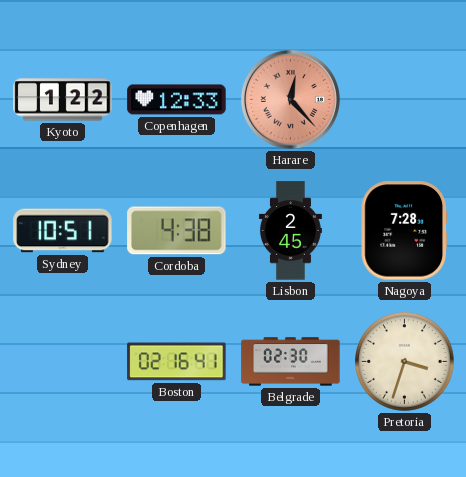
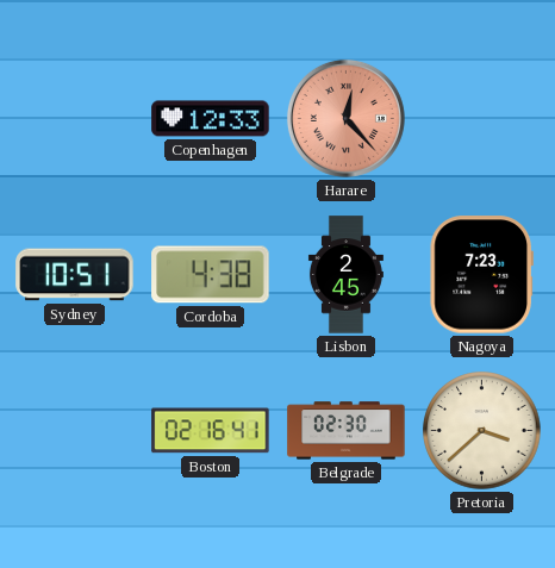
Kyoto: 1:22 -> none
Nagoya: 7:28 -> 7:23
Pretoria: 3:33 -> 3:38
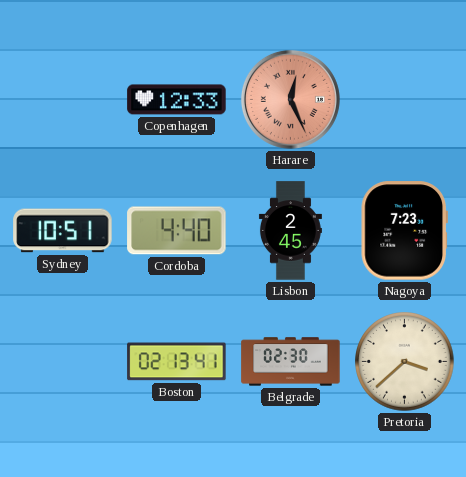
Harare: 12:23 -> 12:26
Cordoba: 4:38 -> 4:40
Boston: 02:16 -> 02:13
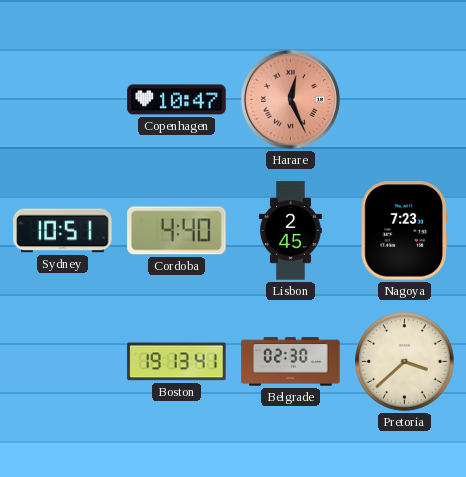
Copenhagen: 12:33 -> 10:47
Boston: 02:13 -> 19:13
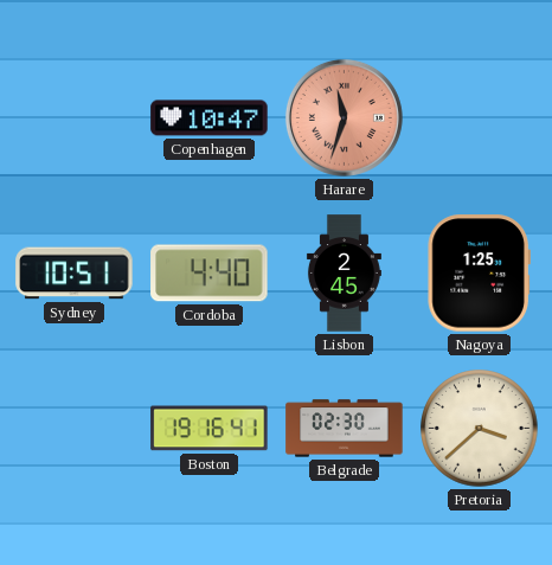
Harare: 12:26 -> 11:33
Nagoya: 7:23 -> 1:25
Boston: 19:13 -> 19:16
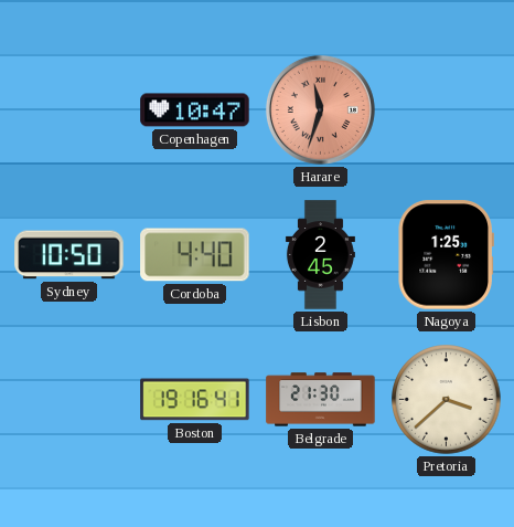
Sydney: 10:51 -> 10:50
Belgrade: 02:30 -> 21:30
